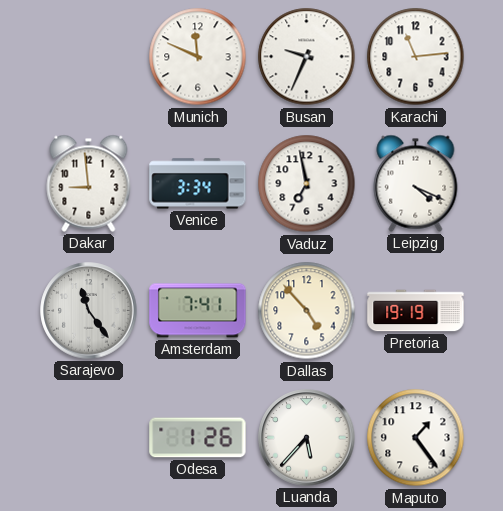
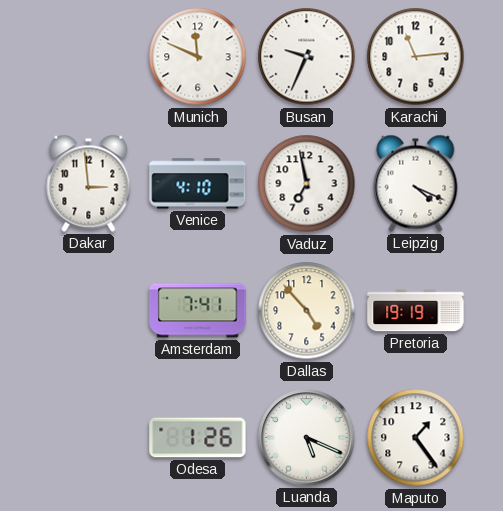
Dakar: 8:59 -> 2:59
Venice: 3:34 -> 4:10
Sarajevo: 11:24 -> none
Luanda: 5:37 -> 5:19
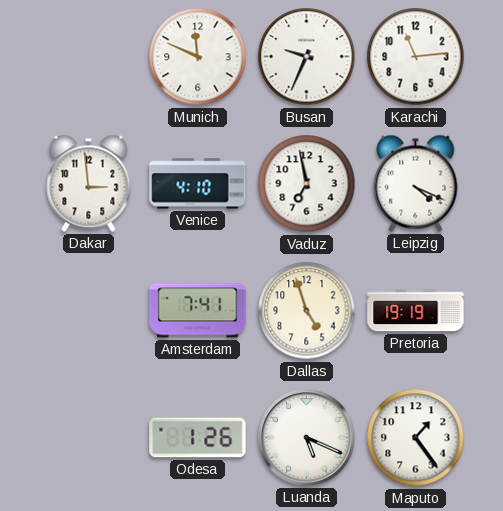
Dallas: 4:53 -> 4:57
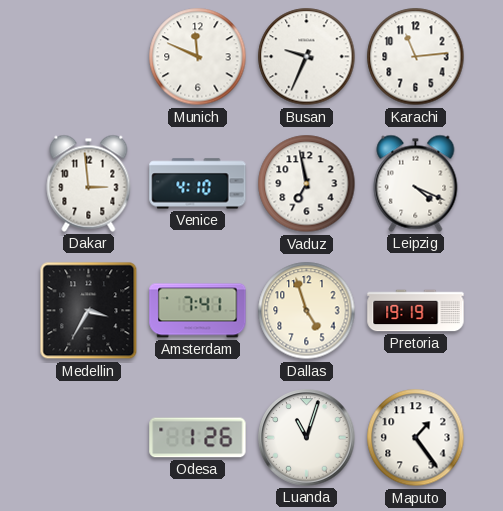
Medellin: none -> 3:35
Luanda: 5:19 -> 11:03
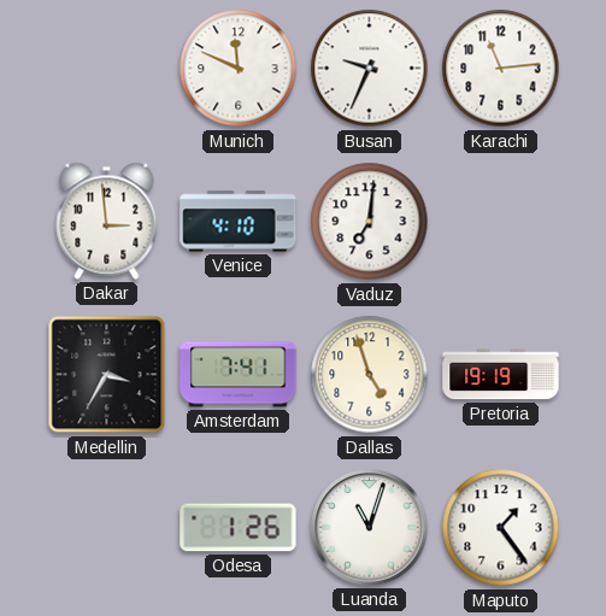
Vaduz: 6:58 -> 7:01
Leipzig: 4:19 -> none
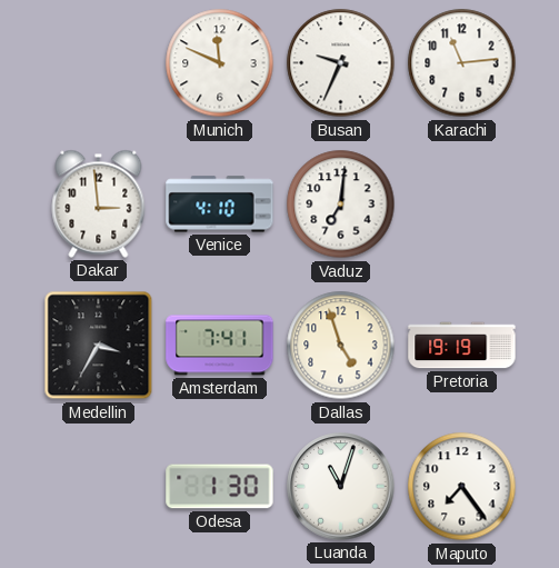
Odesa: 1:26 -> 1:30
Maputo: 1:24 -> 7:24
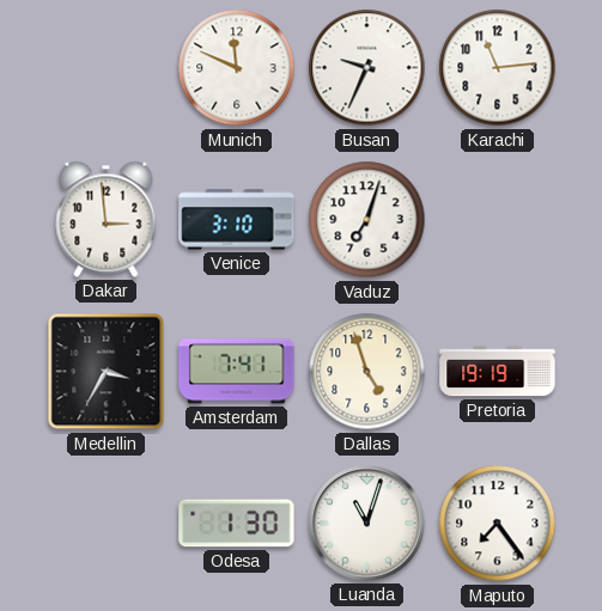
Venice: 4:10 -> 3:10
Vaduz: 7:01 -> 7:03
